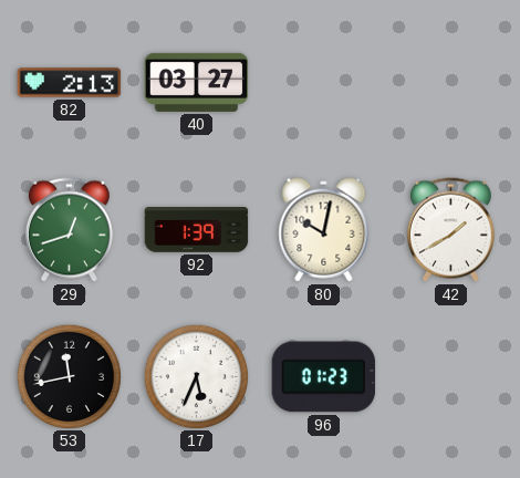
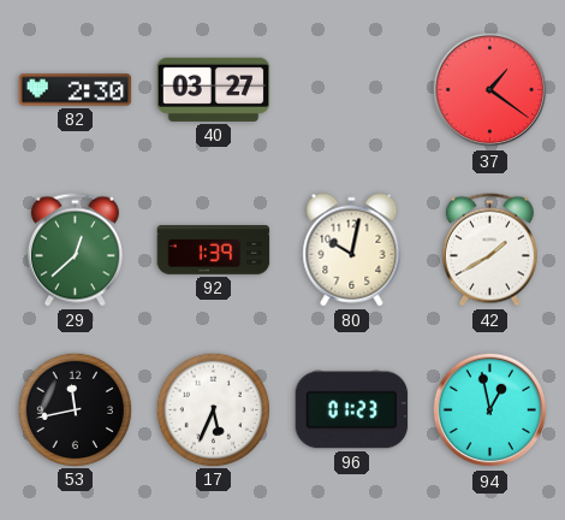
82: 2:13 -> 2:30
37: none -> 1:21
29: 12:42 -> 12:38
94: none -> 12:58
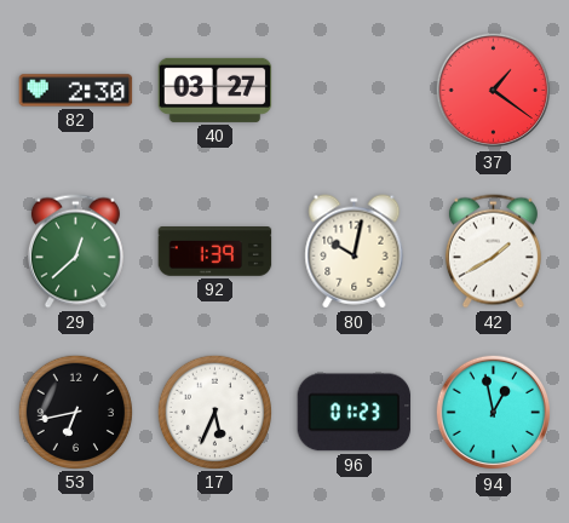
53: 11:43 -> 6:43
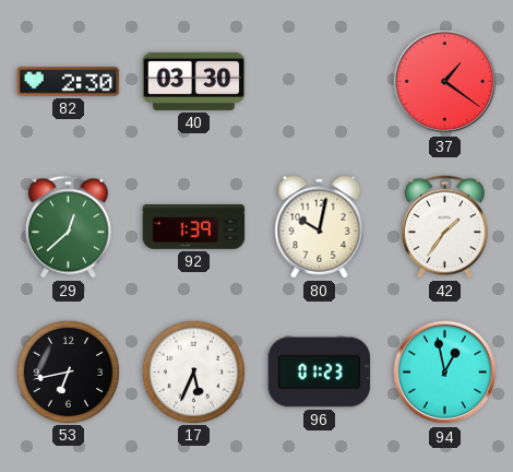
40: 03:27 -> 03:30
42: 1:40 -> 1:36
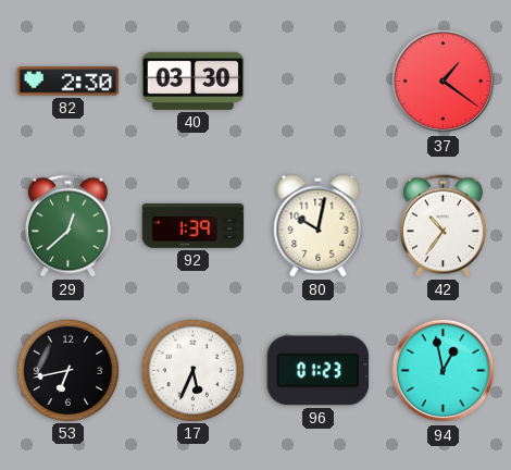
42: 1:36 -> 10:36
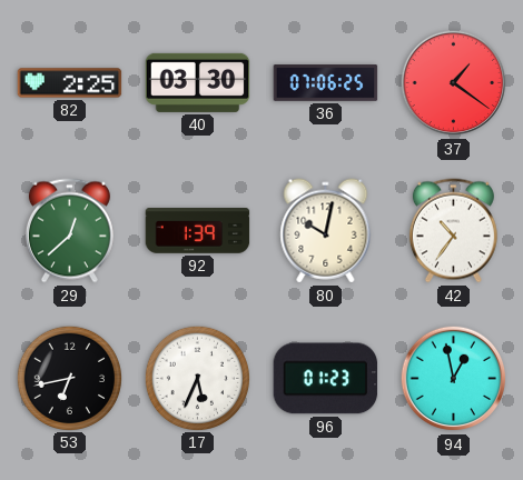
82: 2:30 -> 2:25
36: none -> 07:06
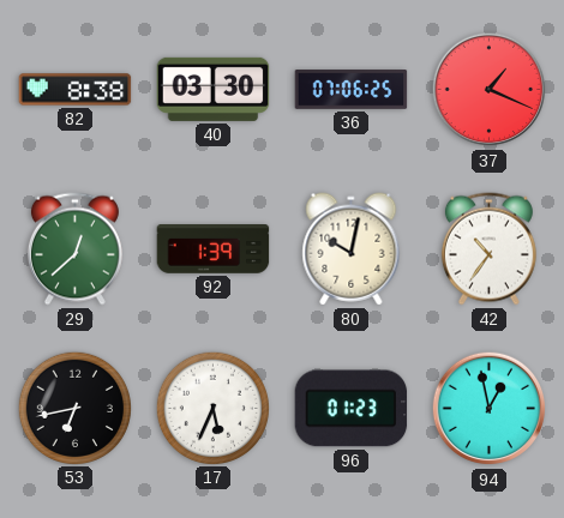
82: 2:25 -> 8:38
37: 1:21 -> 1:19
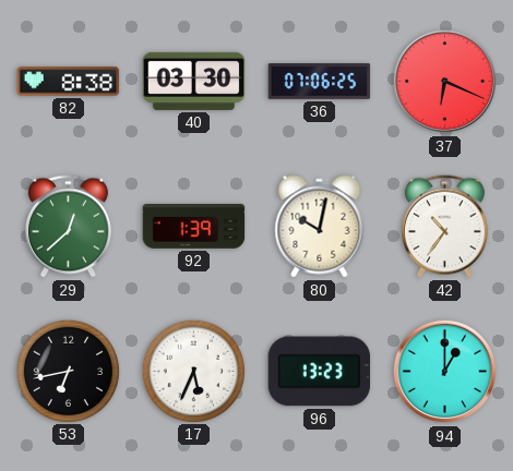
37: 1:19 -> 6:19
96: 01:23 -> 13:23
94: 12:58 -> 1:00
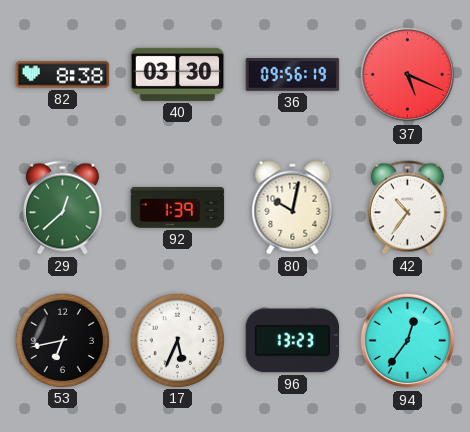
36: 07:06 -> 09:56
37: 6:19 -> 5:19
94: 1:00 -> 12:36
